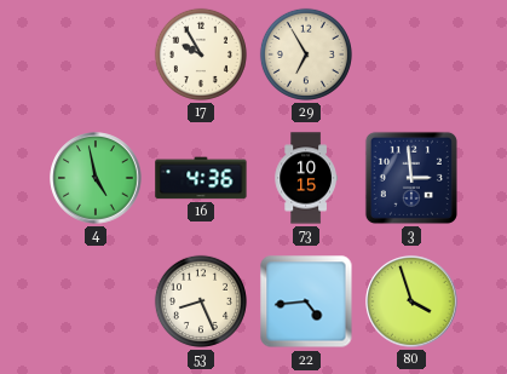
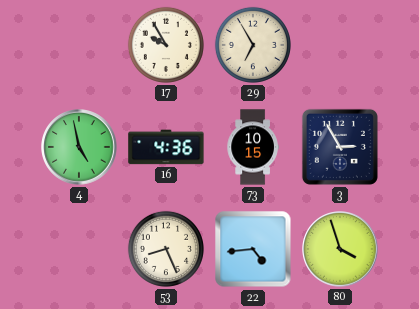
3: 2:59 -> 2:55
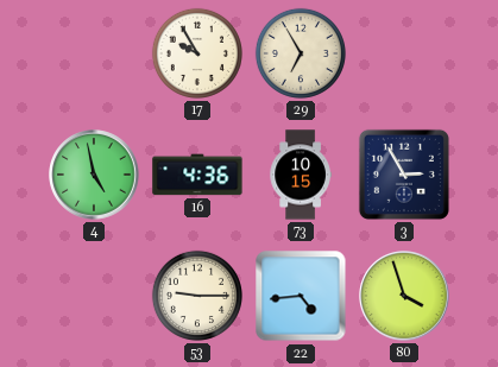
53: 8:26 -> 9:15
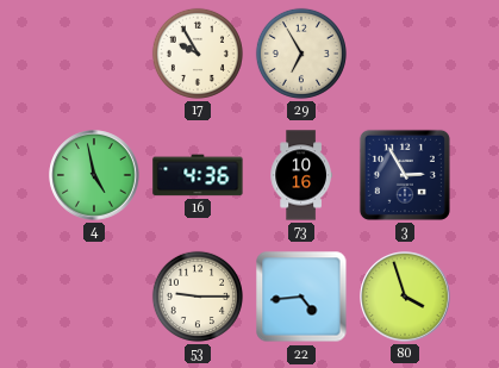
73: 10:15 -> 10:16
